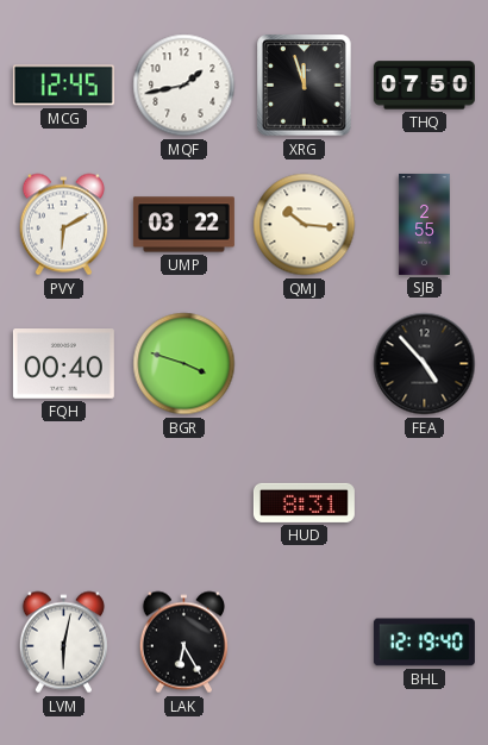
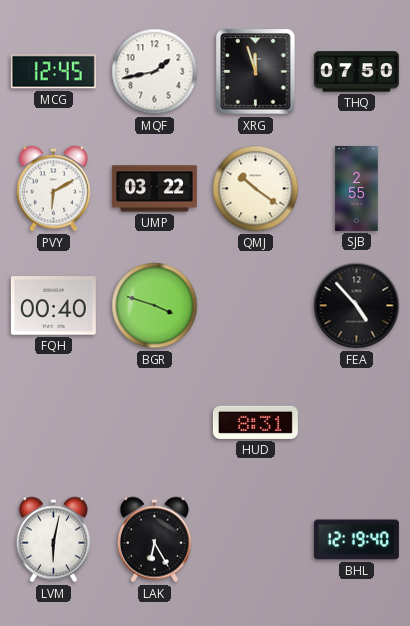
QMJ: 10:16 -> 10:21
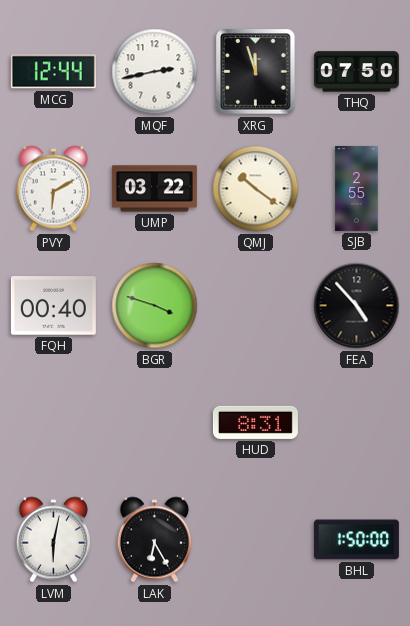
MCG: 12:45 -> 12:44
MQF: 1:43 -> 2:43
BHL: 12:19 -> 1:50
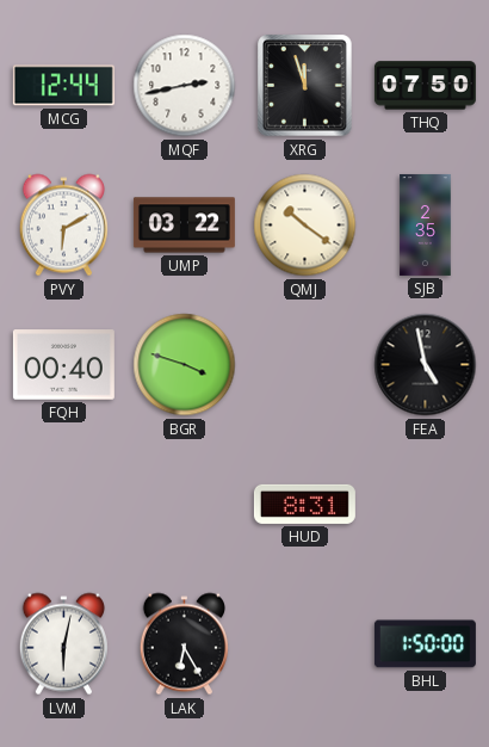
SJB: 2:55 -> 2:35
FEA: 4:53 -> 4:58
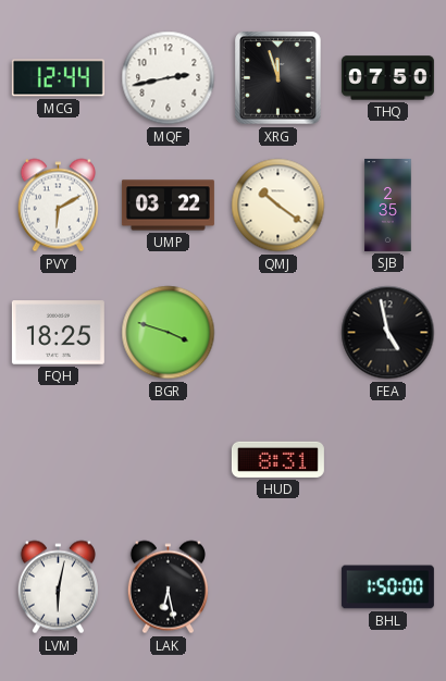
FQH: 00:40 -> 18:25
LAK: 6:25 -> 6:28
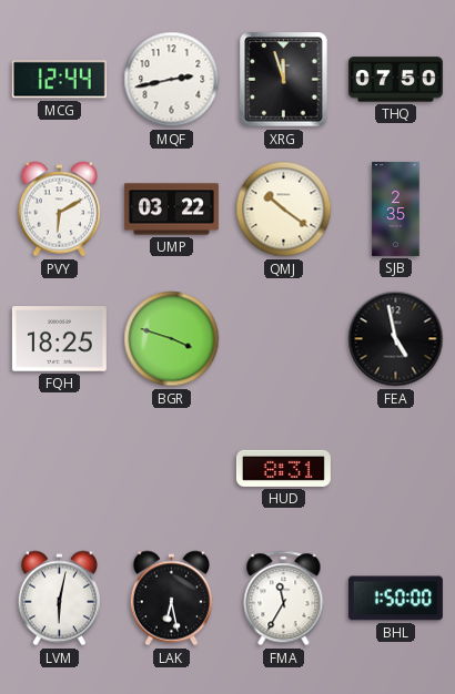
FMA: none -> 11:35
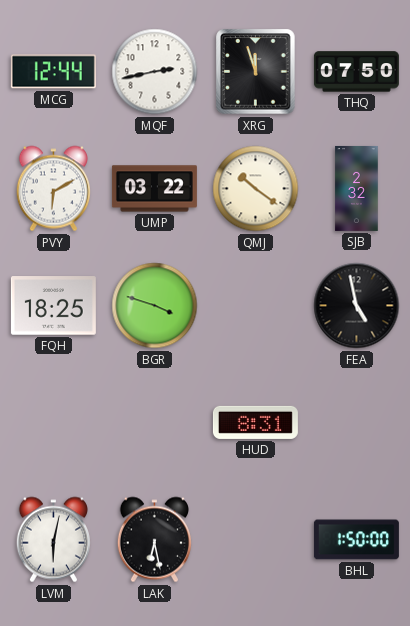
SJB: 2:35 -> 2:32
FMA: 11:35 -> none
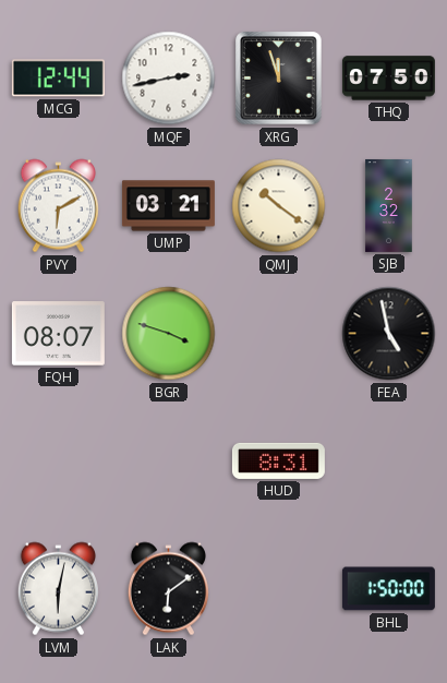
UMP: 03:22 -> 03:21
FQH: 18:25 -> 08:07
LAK: 6:28 -> 6:09
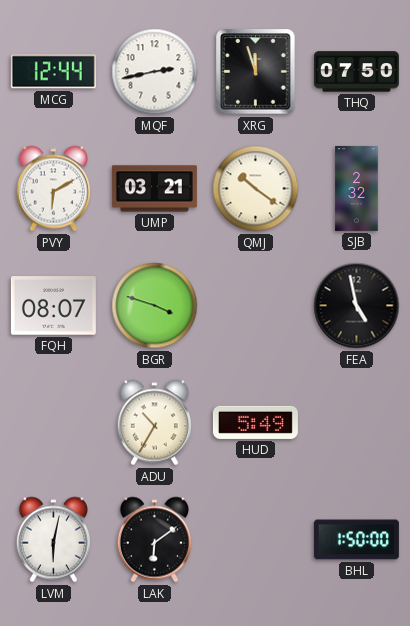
ADU: none -> 10:35
HUD: 8:31 -> 5:49
